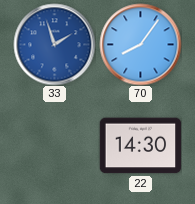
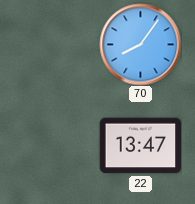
33: 1:57 -> none
22: 14:30 -> 13:47
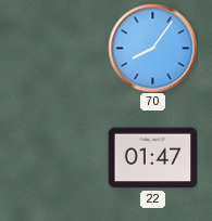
22: 13:47 -> 01:47
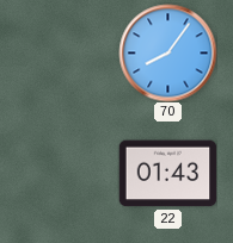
22: 01:47 -> 01:43
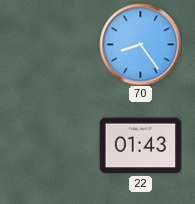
70: 8:06 -> 8:24
